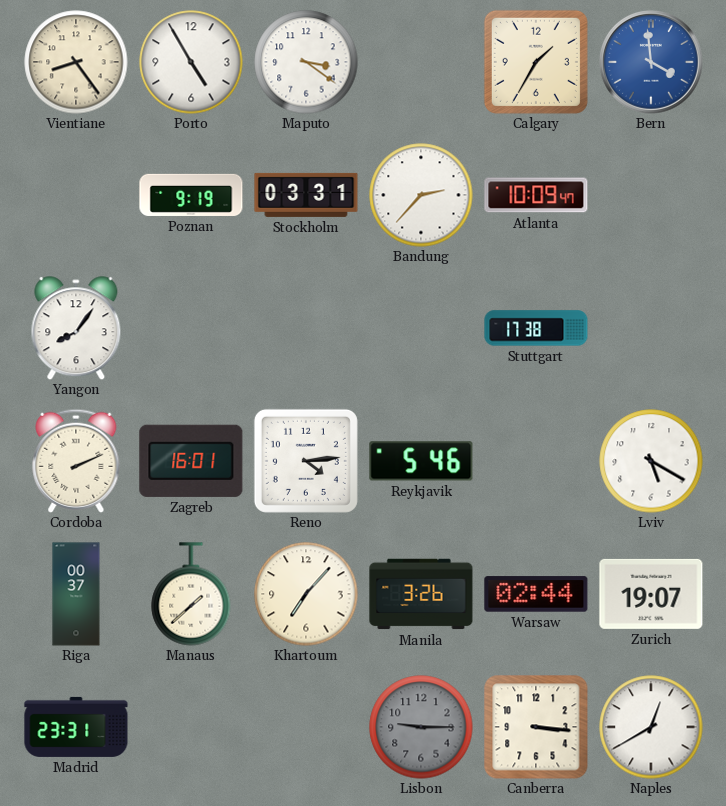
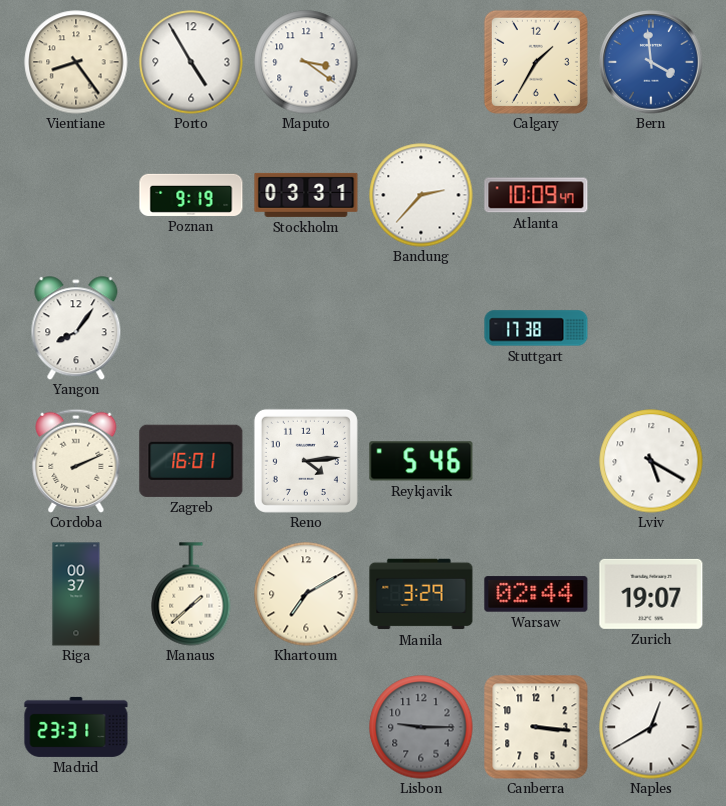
Khartoum: 7:07 -> 7:10
Manila: 3:26 -> 3:29
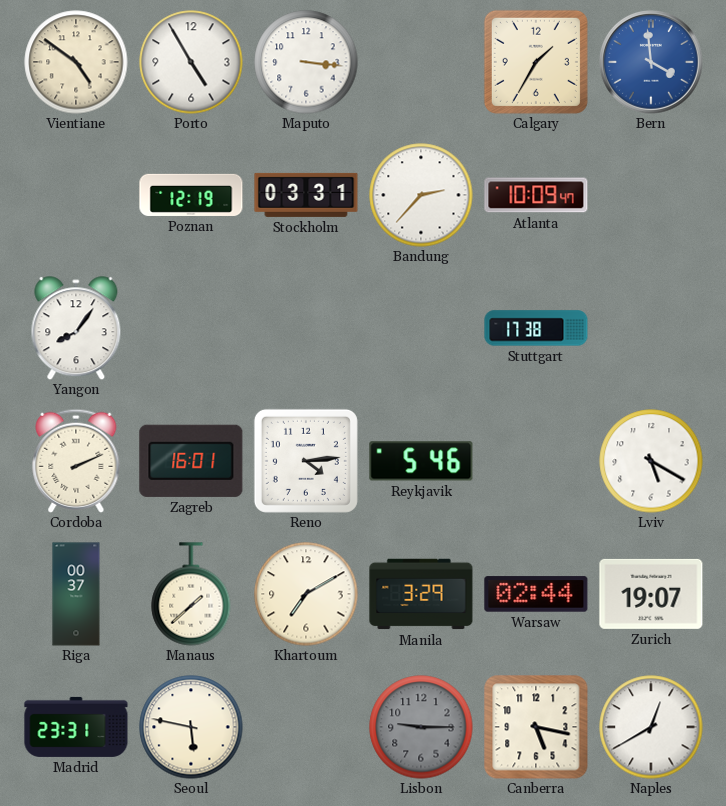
Vientiane: 8:24 -> 4:51
Maputo: 3:21 -> 3:16
Poznan: 9:19 -> 12:19
Seoul: none -> 5:47
Canberra: 3:16 -> 5:17
